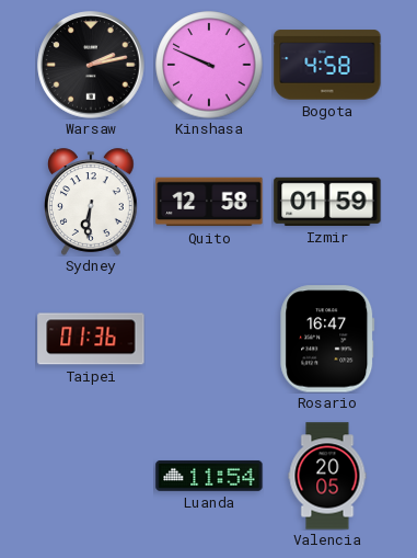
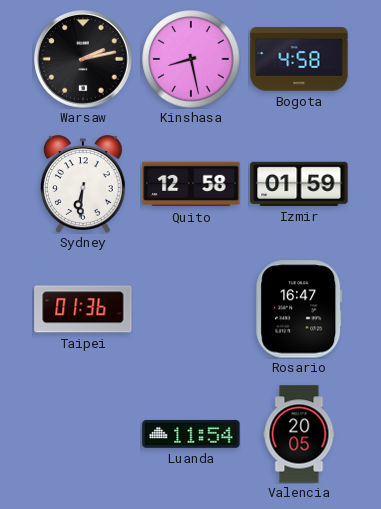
Kinshasa: 9:49 -> 8:28
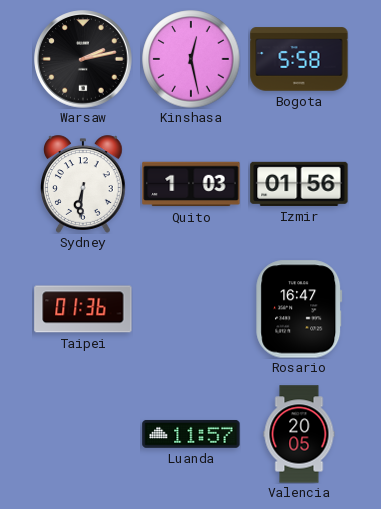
Kinshasa: 8:28 -> 12:28
Bogota: 4:58 -> 5:58
Quito: 12:58 -> 1:03
Izmir: 01:59 -> 01:56
Luanda: 11:54 -> 11:57
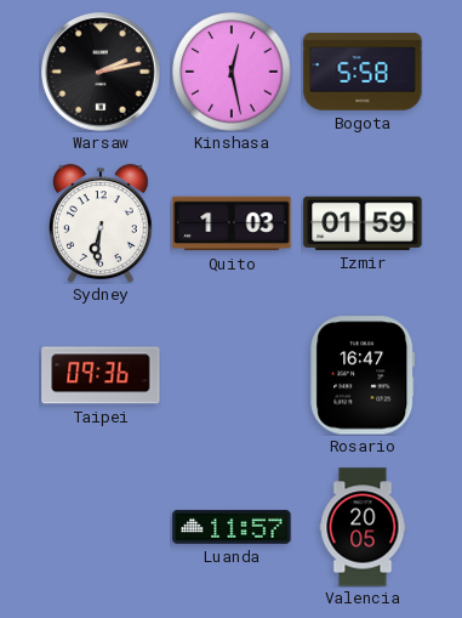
Izmir: 01:56 -> 01:59
Taipei: 01:36 -> 09:36
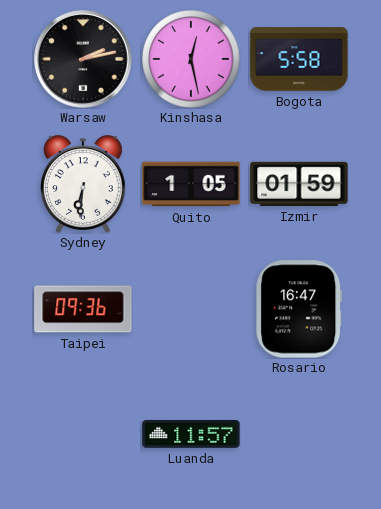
Quito: 1:03 -> 1:05
Valencia: 20:05 -> none
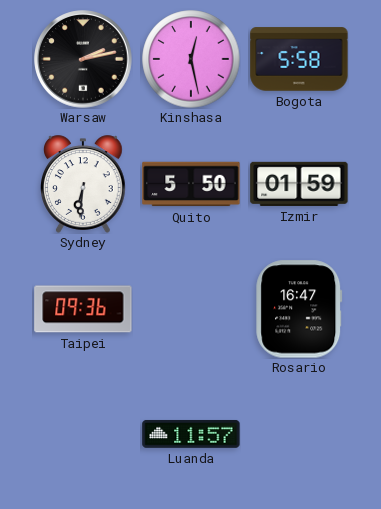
Quito: 1:05 -> 5:50
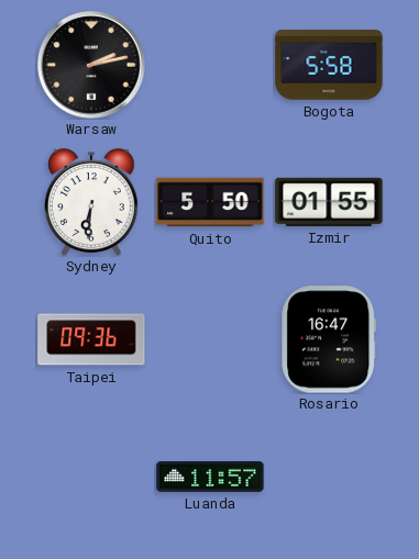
Kinshasa: 12:28 -> none
Izmir: 01:59 -> 01:55
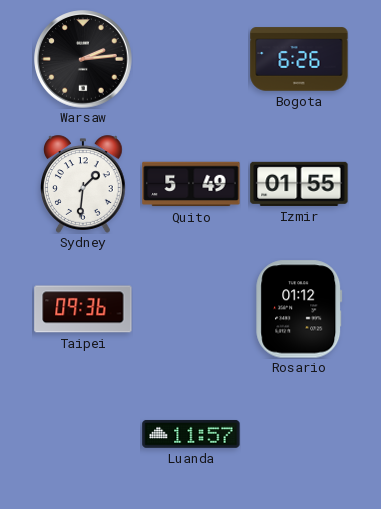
Warsaw: 2:13 -> 2:14
Bogota: 5:58 -> 6:26
Sydney: 6:31 -> 1:31
Quito: 5:50 -> 5:49
Rosario: 16:47 -> 01:12
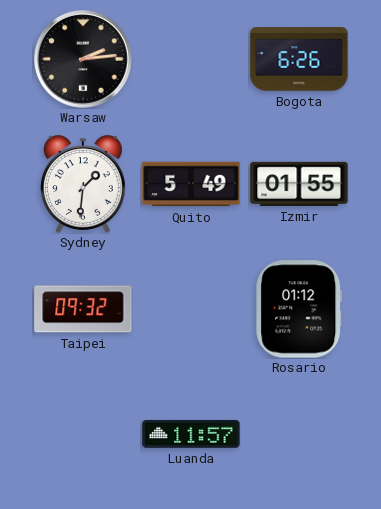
Taipei: 09:36 -> 09:32
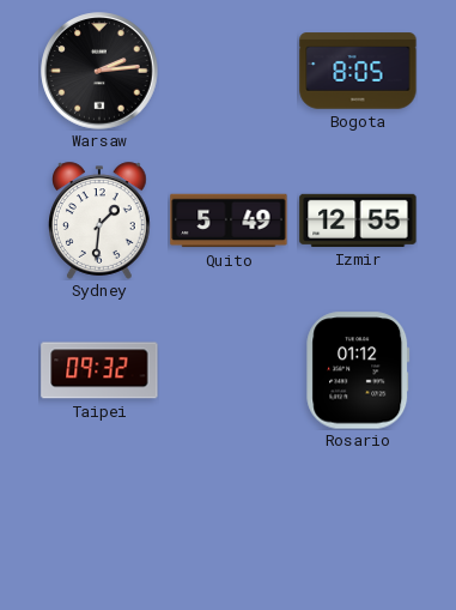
Bogota: 6:26 -> 8:05
Izmir: 01:55 -> 12:55
Luanda: 11:57 -> none
